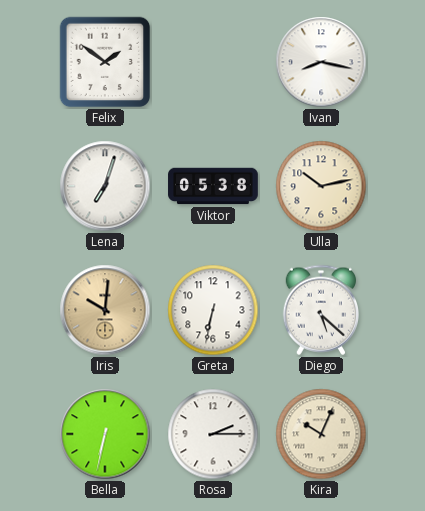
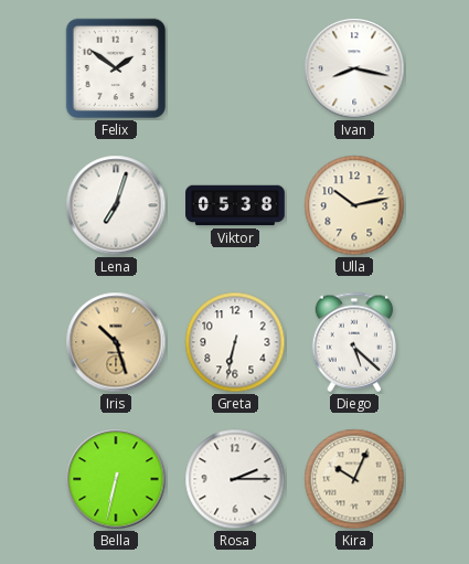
Iris: 10:01 -> 10:27
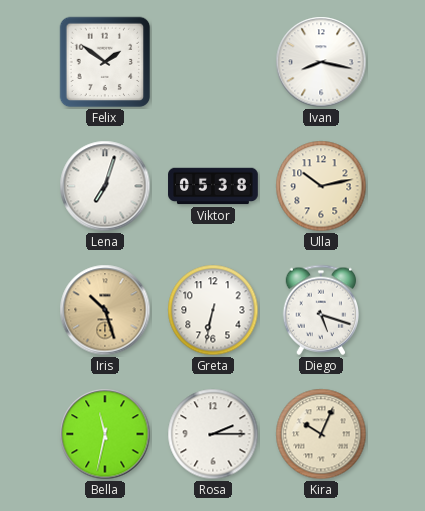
Diego: 5:22 -> 5:18
Bella: 6:32 -> 11:32
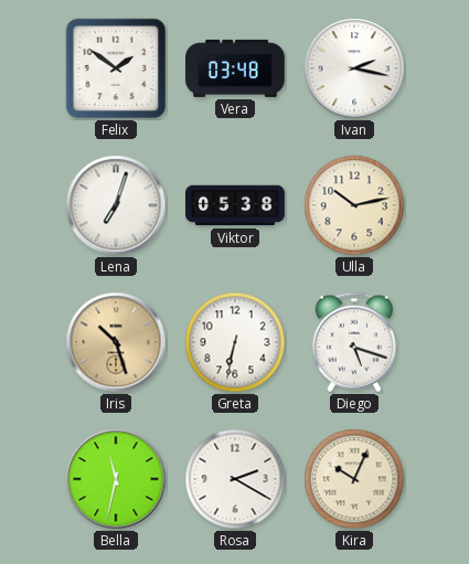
Vera: none -> 03:48
Ivan: 8:17 -> 2:17
Rosa: 2:15 -> 2:20
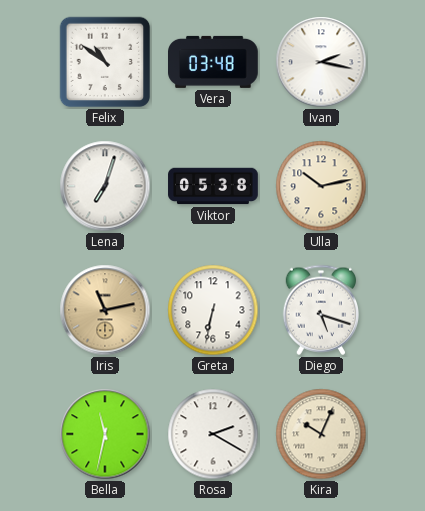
Felix: 1:51 -> 10:51
Iris: 10:27 -> 11:13
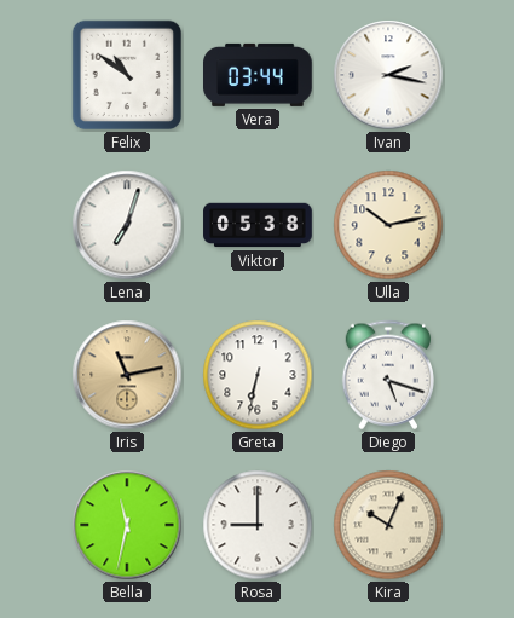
Vera: 03:48 -> 03:44
Rosa: 2:20 -> 9:00
